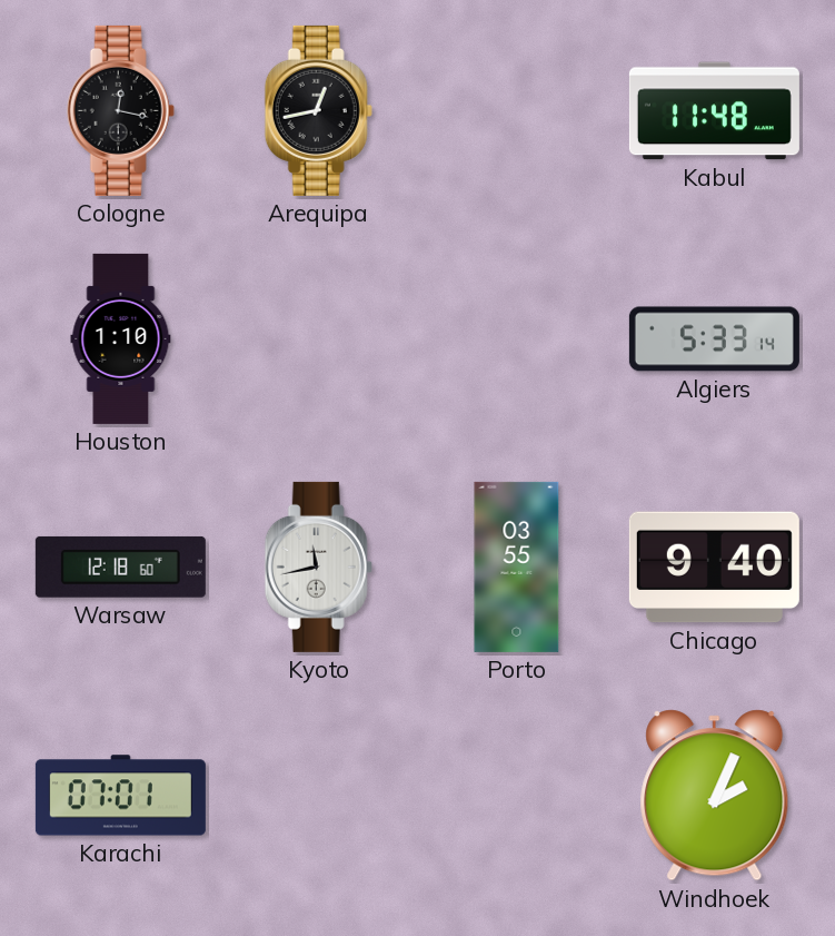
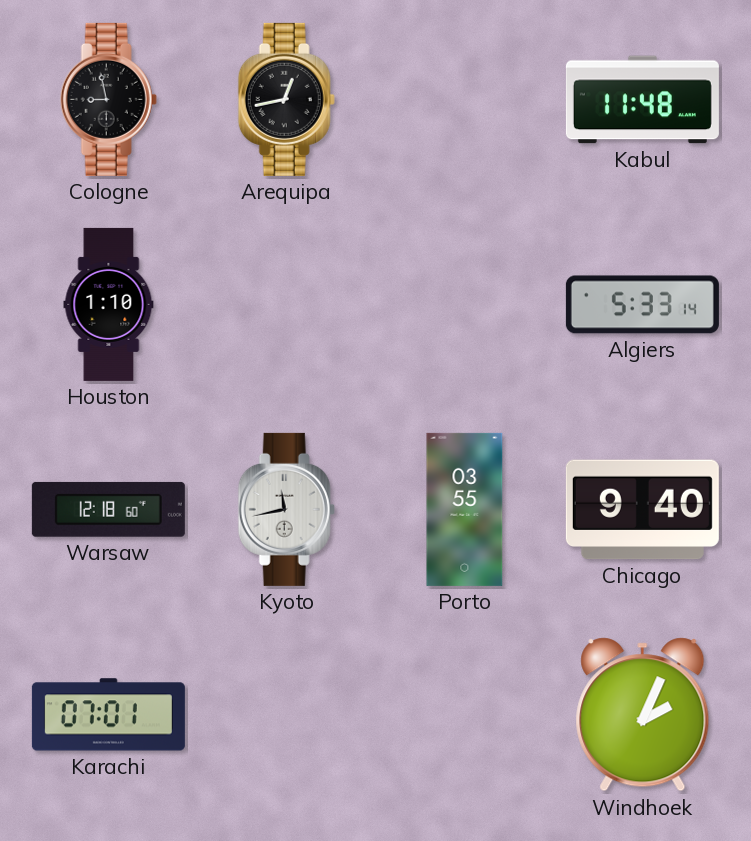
Cologne: 12:17 -> 8:58
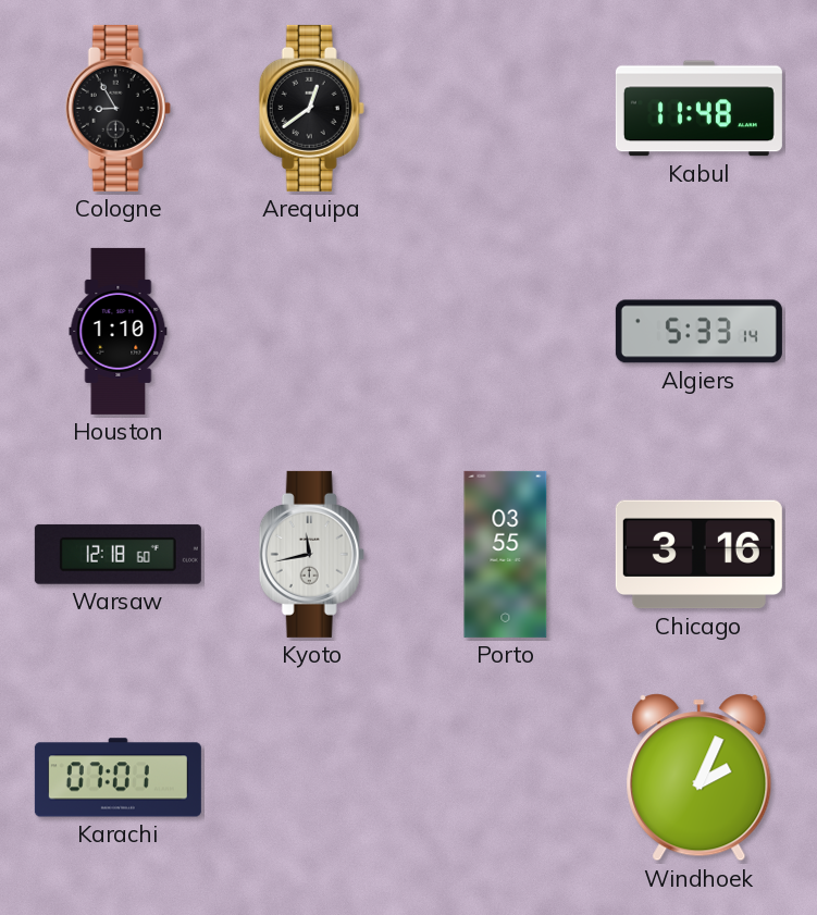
Cologne: 8:58 -> 8:55
Arequipa: 12:43 -> 12:39
Chicago: 9:40 -> 3:16
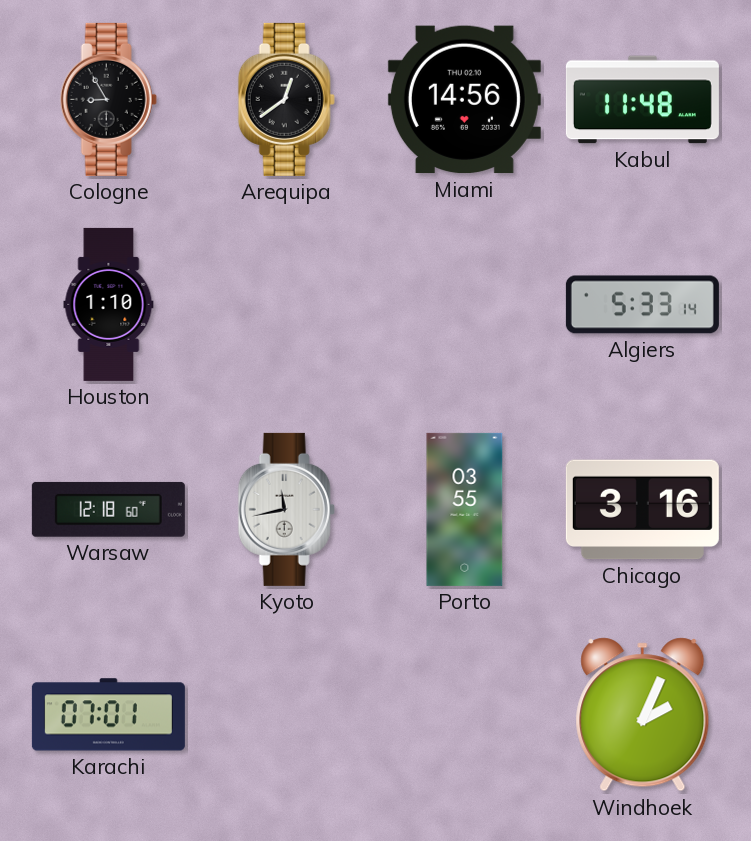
Miami: none -> 14:56
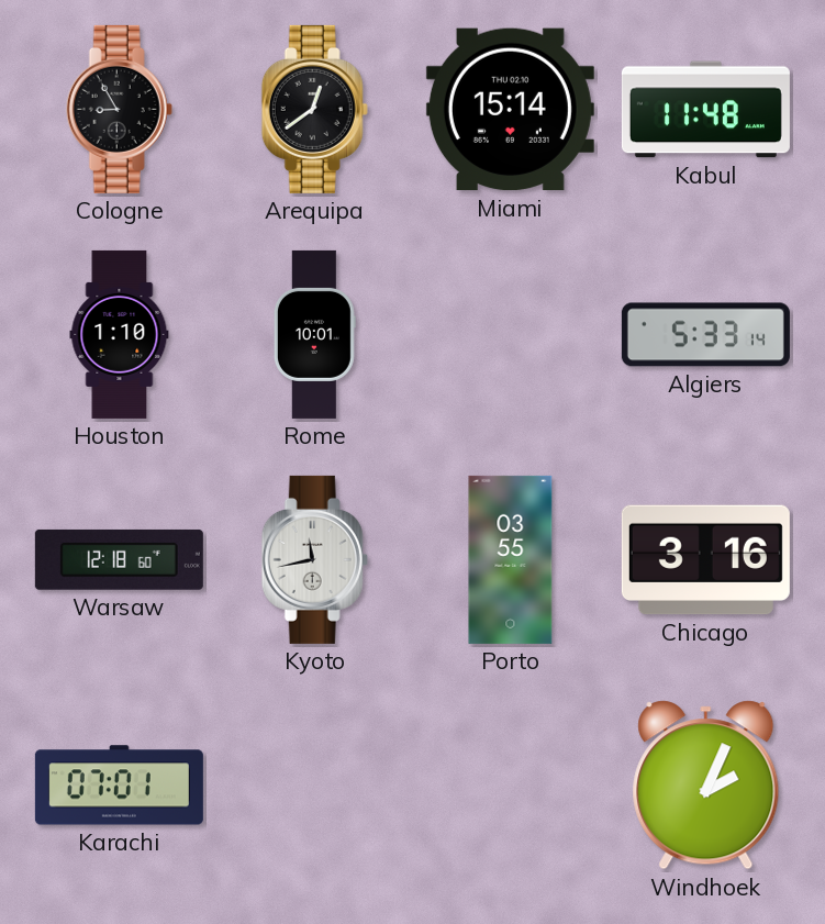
Miami: 14:56 -> 15:14
Rome: none -> 10:01
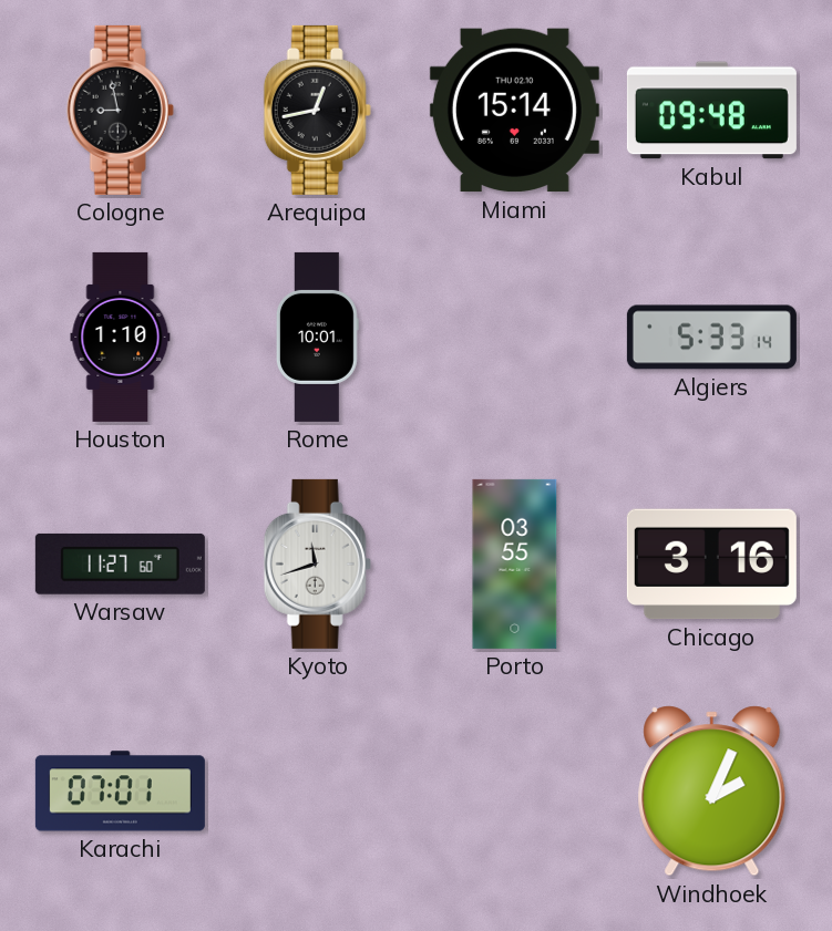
Cologne: 8:55 -> 8:58
Arequipa: 12:39 -> 12:43
Kabul: 11:48 -> 09:48
Warsaw: 12:18 -> 11:27
Kyoto: 11:43 -> 11:42
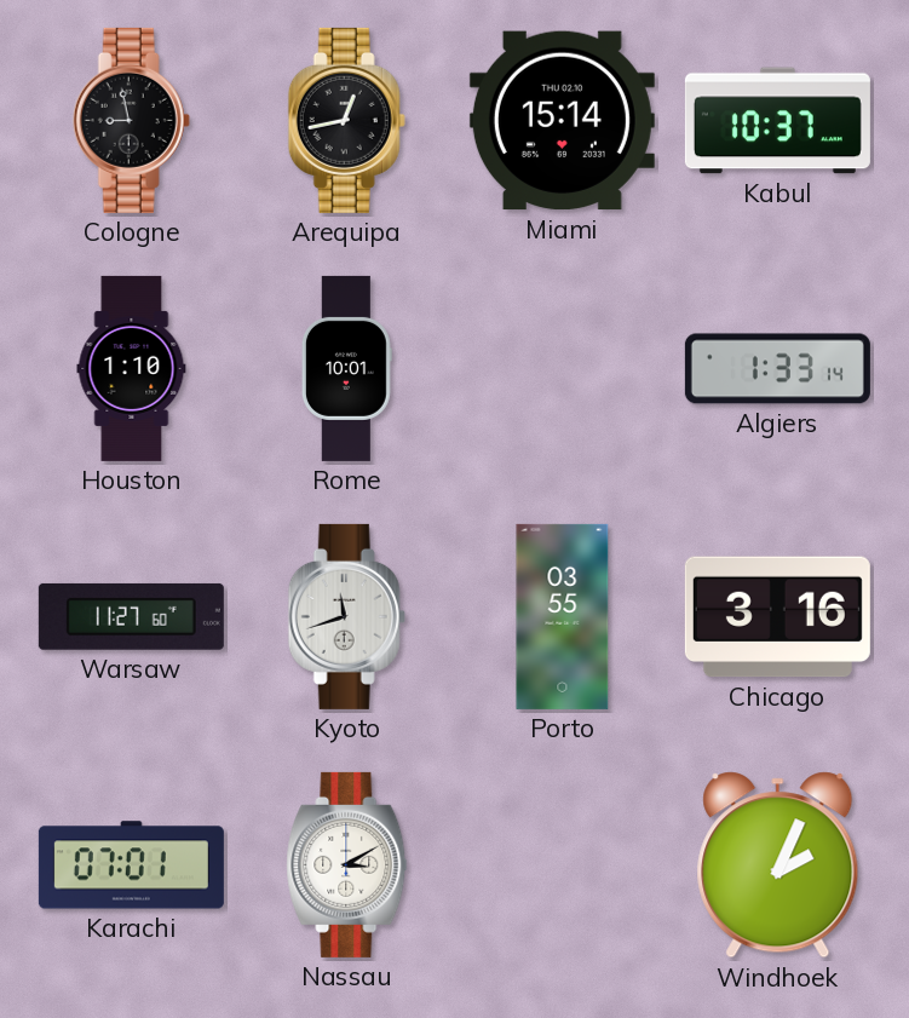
Kabul: 09:48 -> 10:37
Algiers: 5:33 -> 1:33
Nassau: none -> 3:10
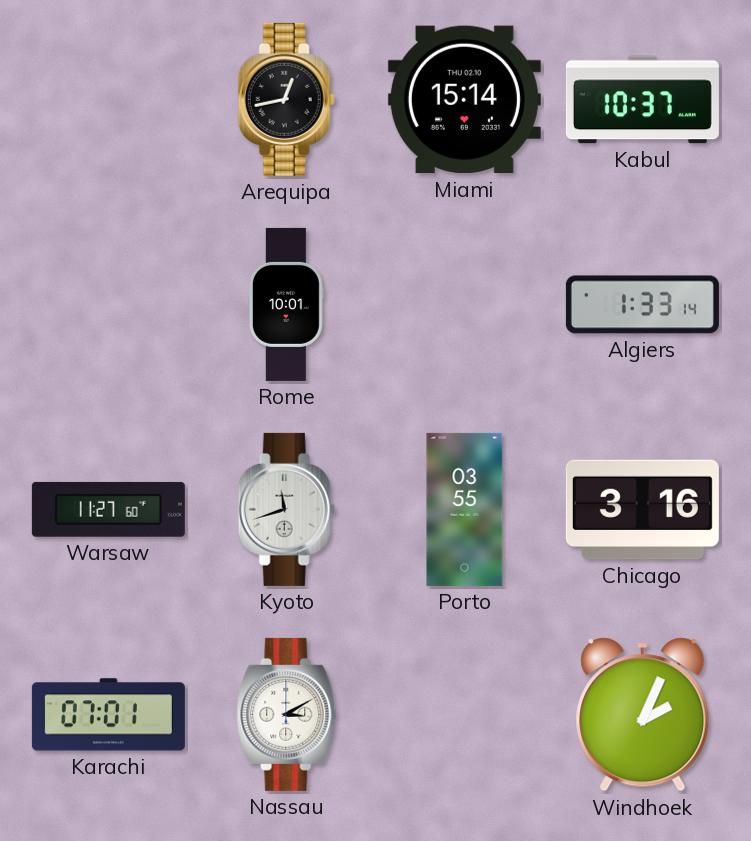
Cologne: 8:58 -> none
Houston: 1:10 -> none
